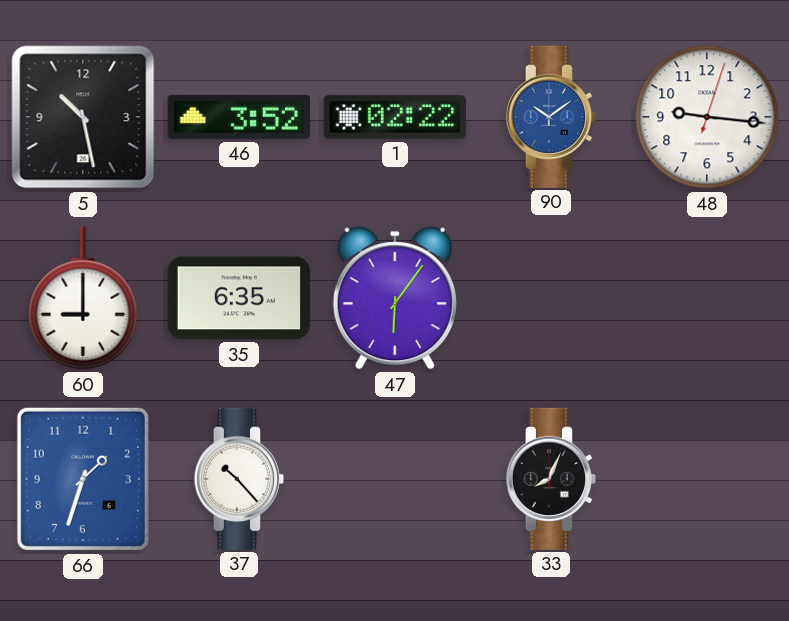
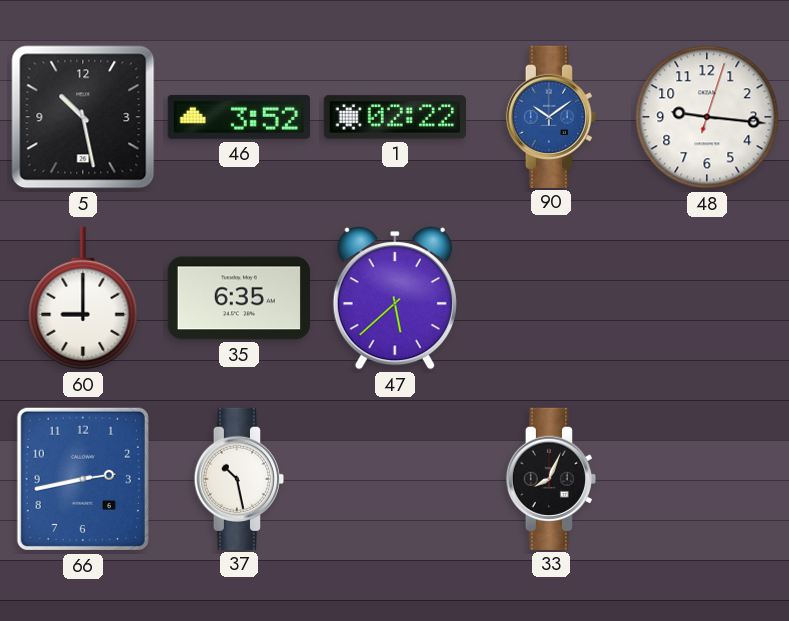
47: 6:06 -> 5:38
66: 1:33 -> 2:43
37: 10:23 -> 10:28
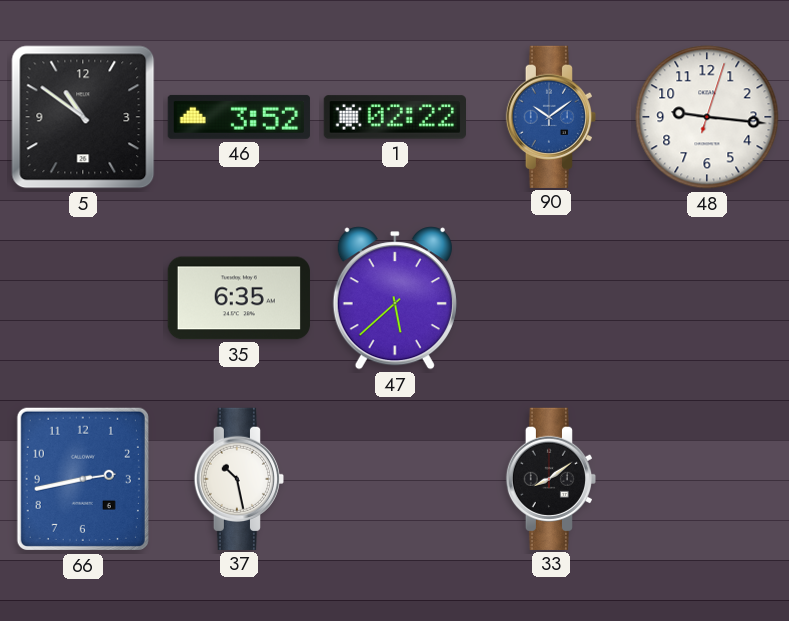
5: 10:28 -> 10:51
60: 9:00 -> none
33: 8:04 -> 8:09
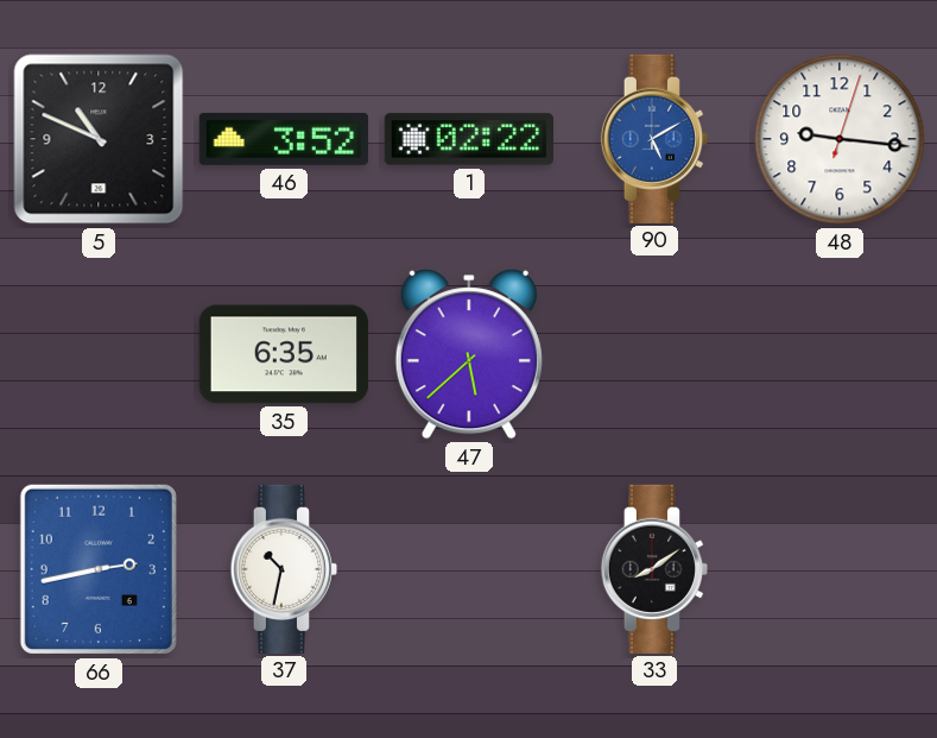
5: 10:51 -> 10:49
90: 10:09 -> 5:10
37: 10:28 -> 10:32
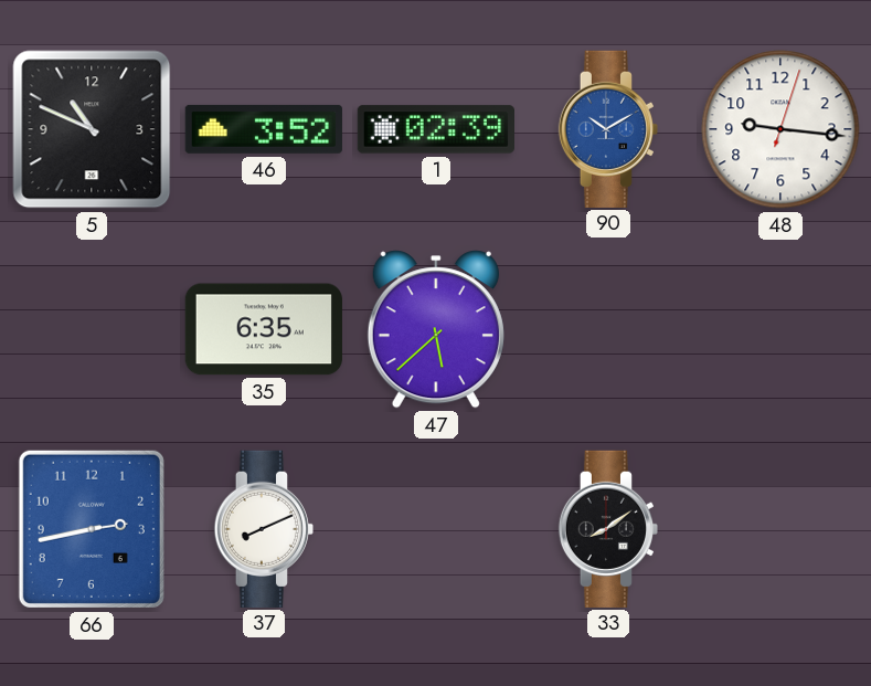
1: 02:22 -> 02:39
90: 5:10 -> 10:10
37: 10:32 -> 8:11
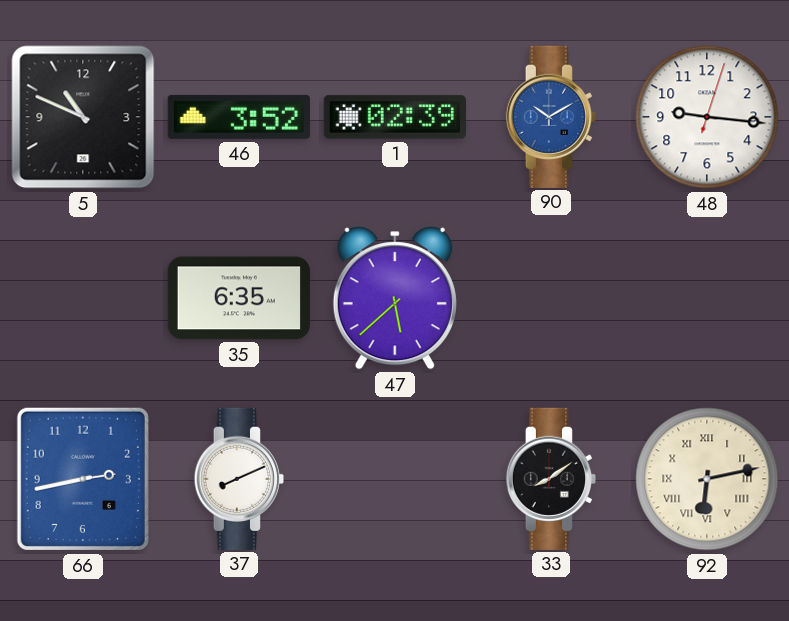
92: none -> 6:13
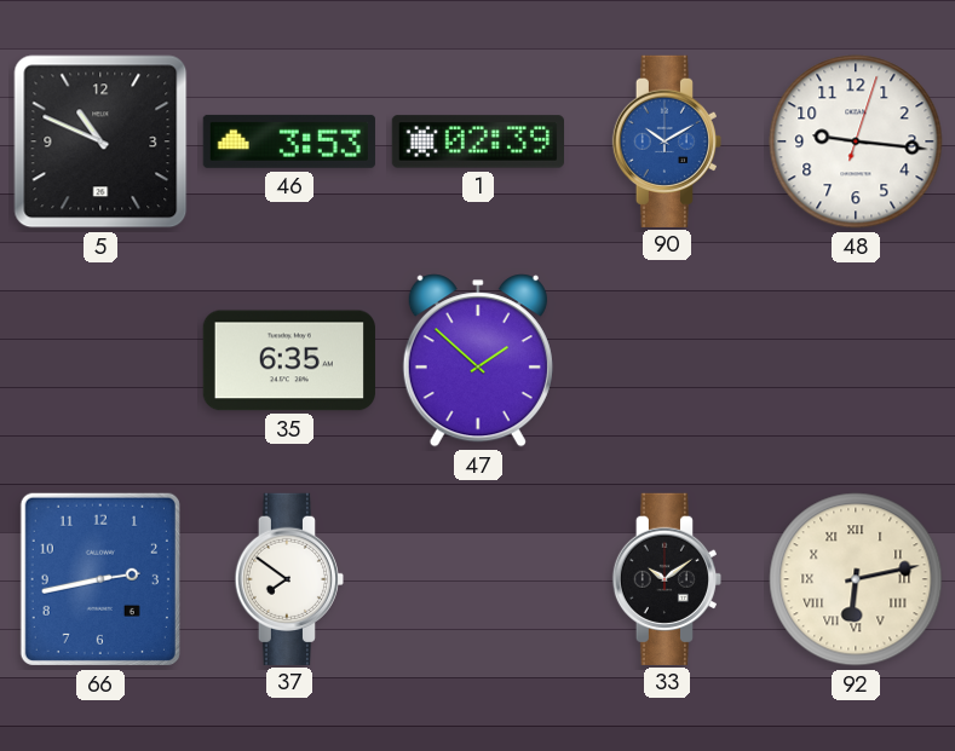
46: 3:52 -> 3:53
47: 5:38 -> 1:52
37: 8:11 -> 7:51
33: 8:09 -> 10:09
